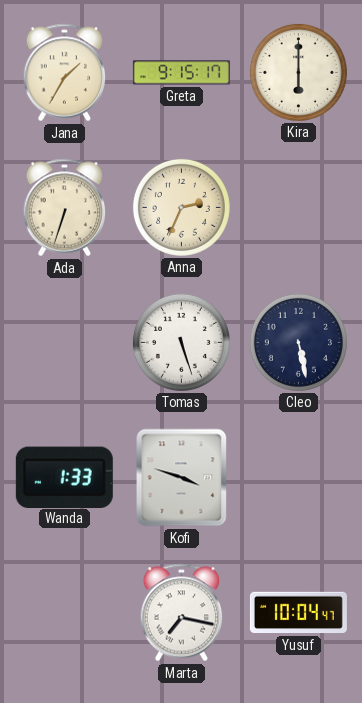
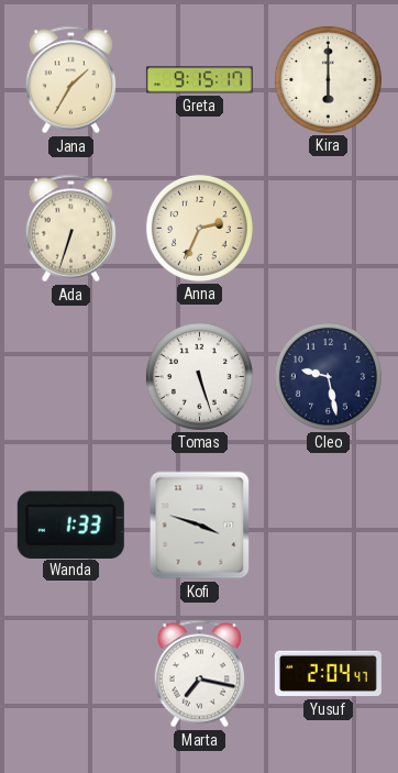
Cleo: 5:28 -> 9:28
Yusuf: 10:04 -> 2:04
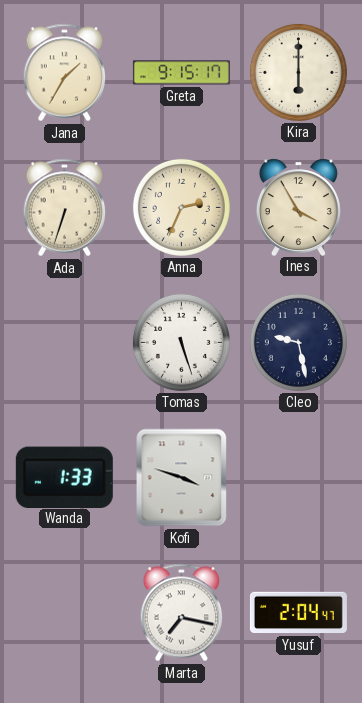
Ines: none -> 3:55
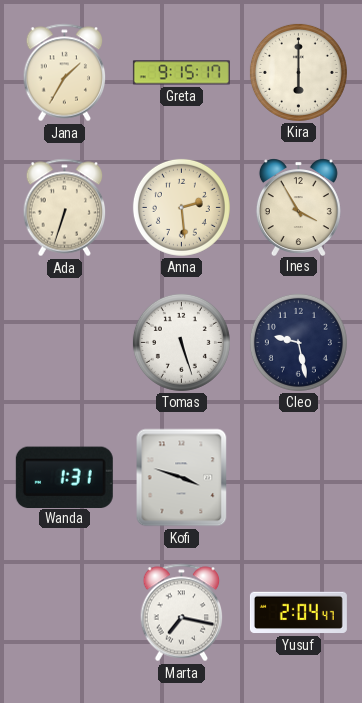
Anna: 2:34 -> 2:29
Wanda: 1:33 -> 1:31
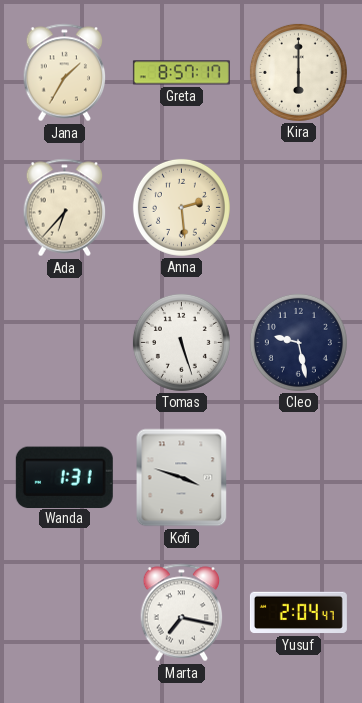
Greta: 9:15 -> 8:57
Ada: 6:33 -> 6:37
Ines: 3:55 -> none
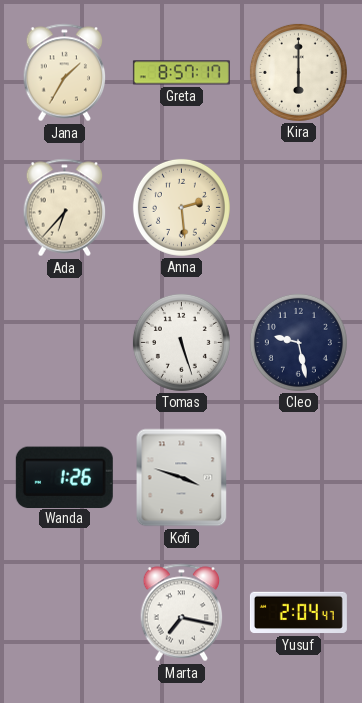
Wanda: 1:31 -> 1:26
